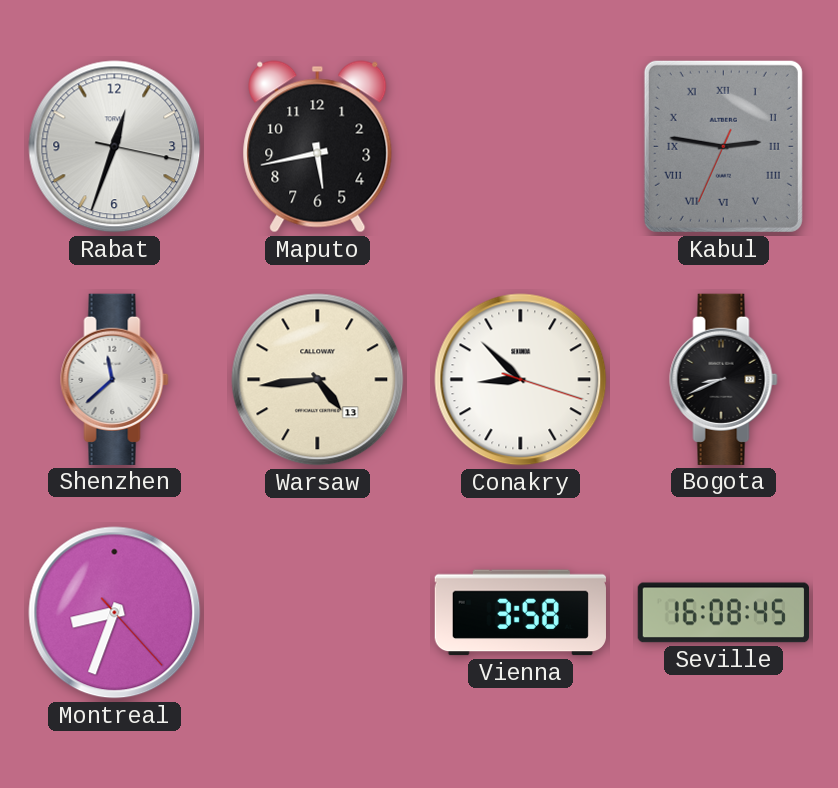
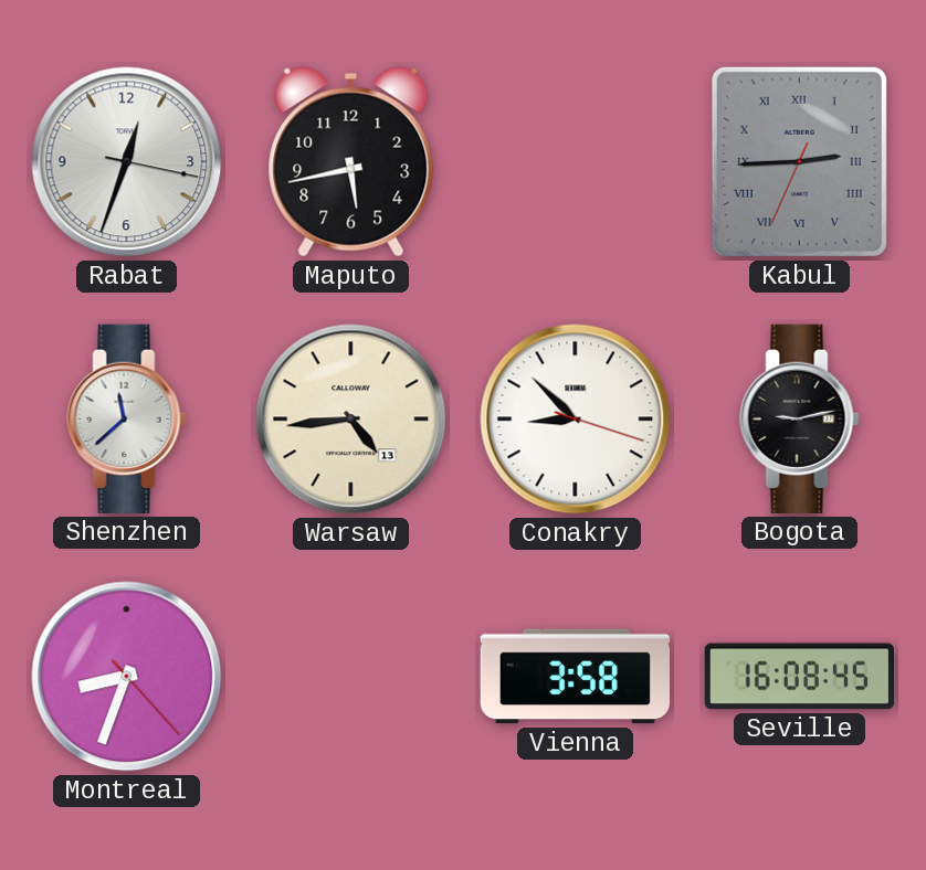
Kabul: 2:46 -> 2:44
Bogota: 8:41 -> 9:13
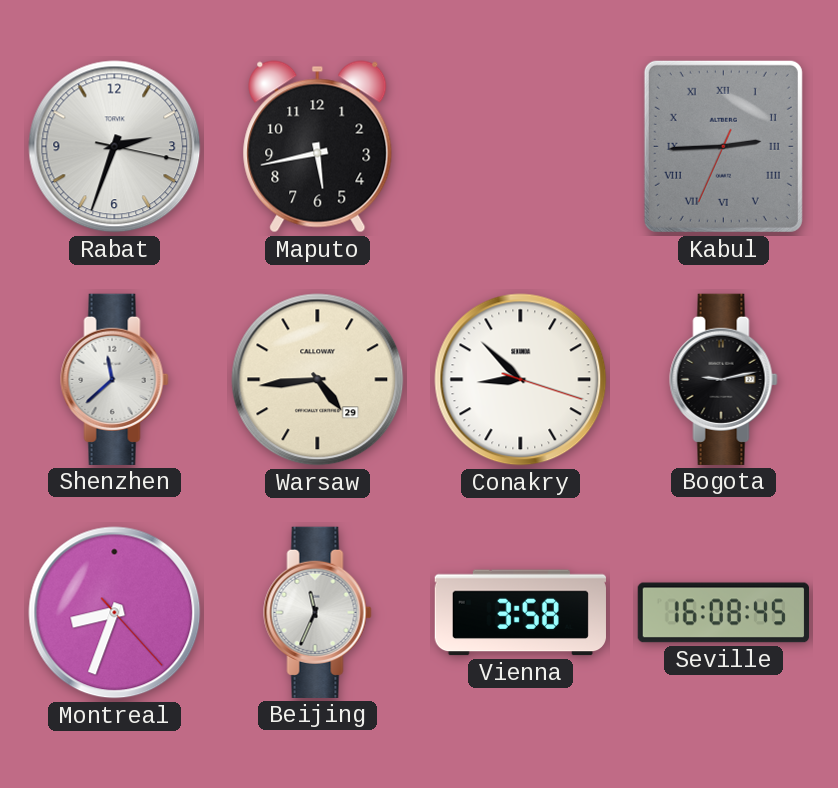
Rabat: 12:33 -> 2:33
Warsaw date: 13 -> 29
Beijing: none -> 11:34
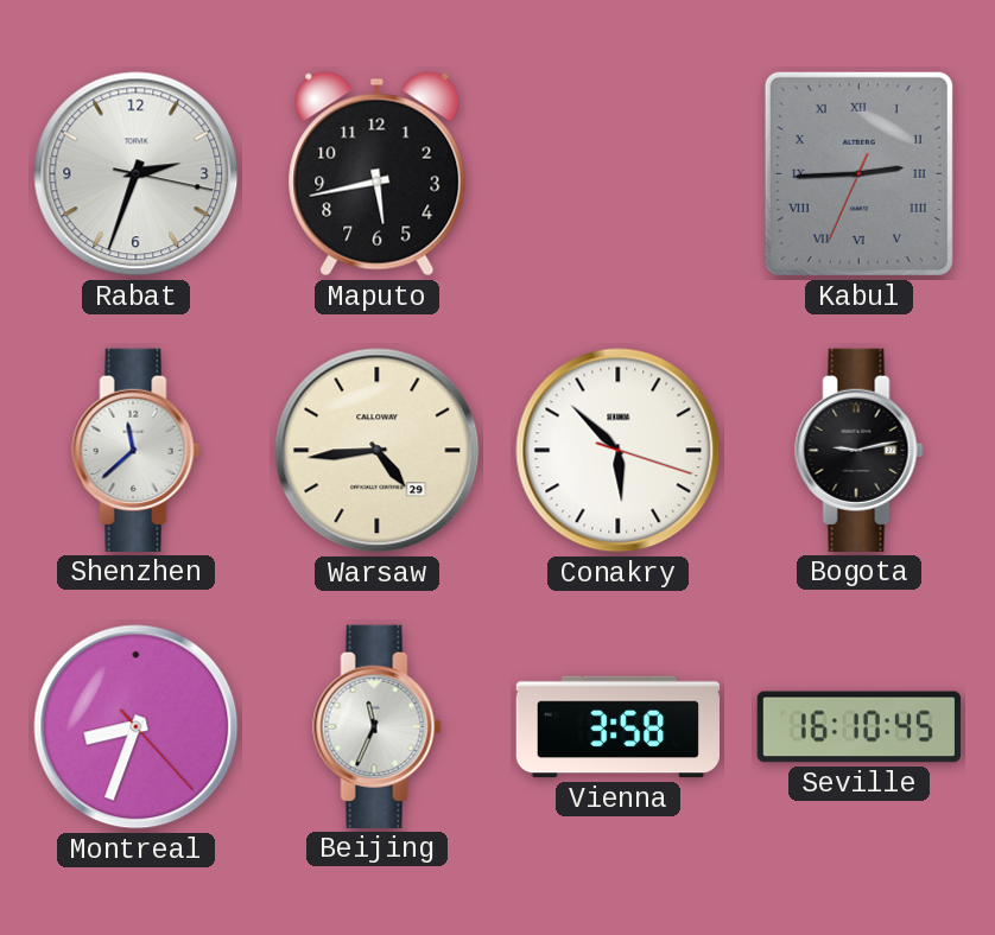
Conakry: 8:52 -> 5:52
Seville: 16:08 -> 16:10
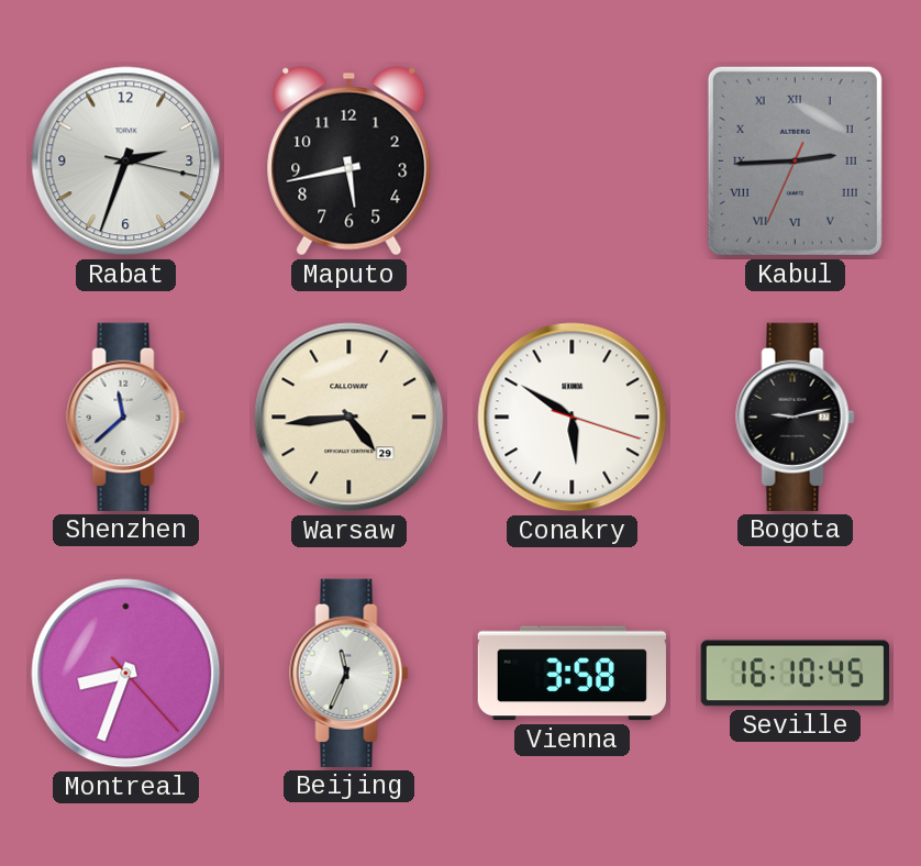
Conakry: 5:52 -> 5:50
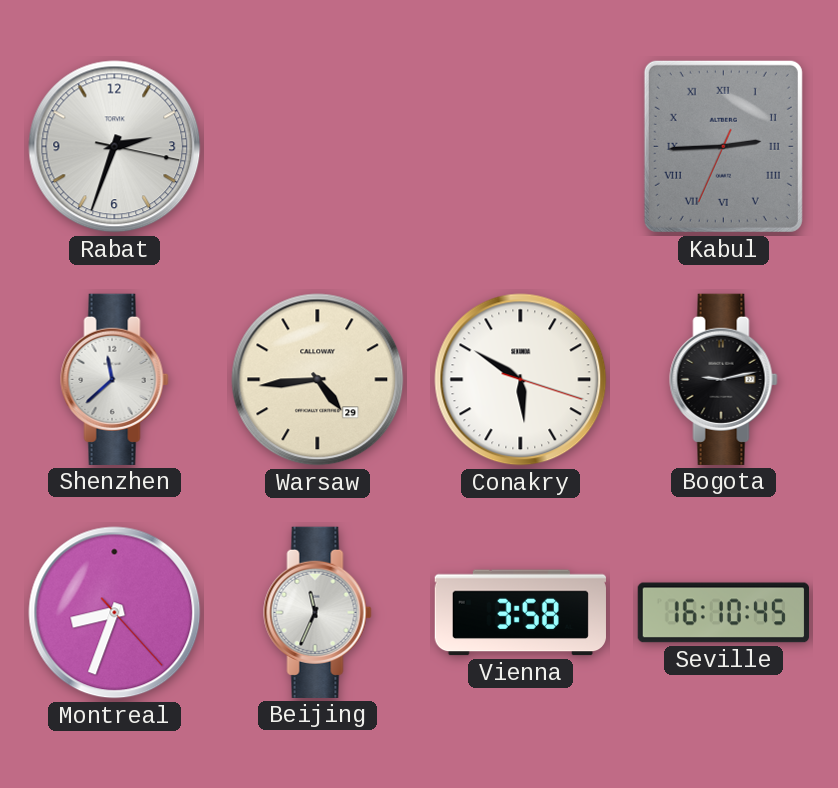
Maputo: 5:43 -> none
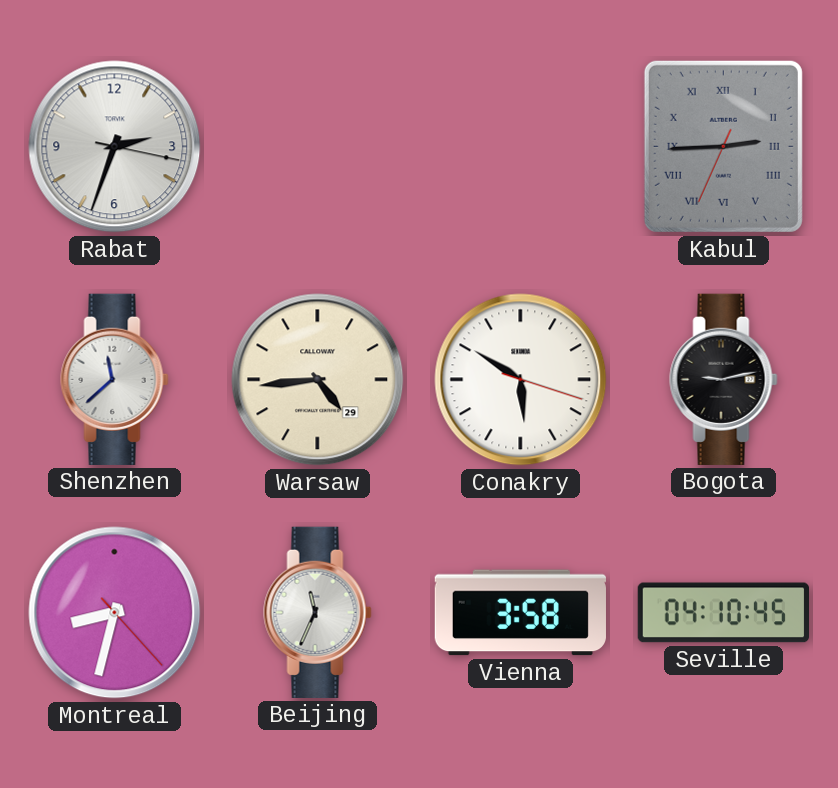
Montreal: 8:33 -> 8:32
Seville: 16:10 -> 04:10
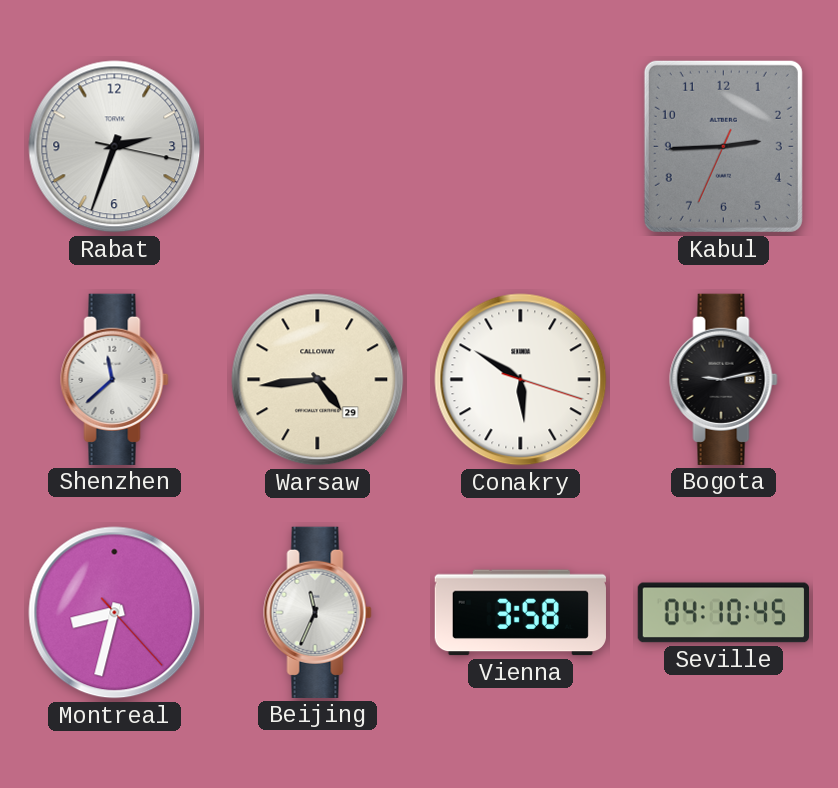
Kabul numerals: Roman -> Arabic
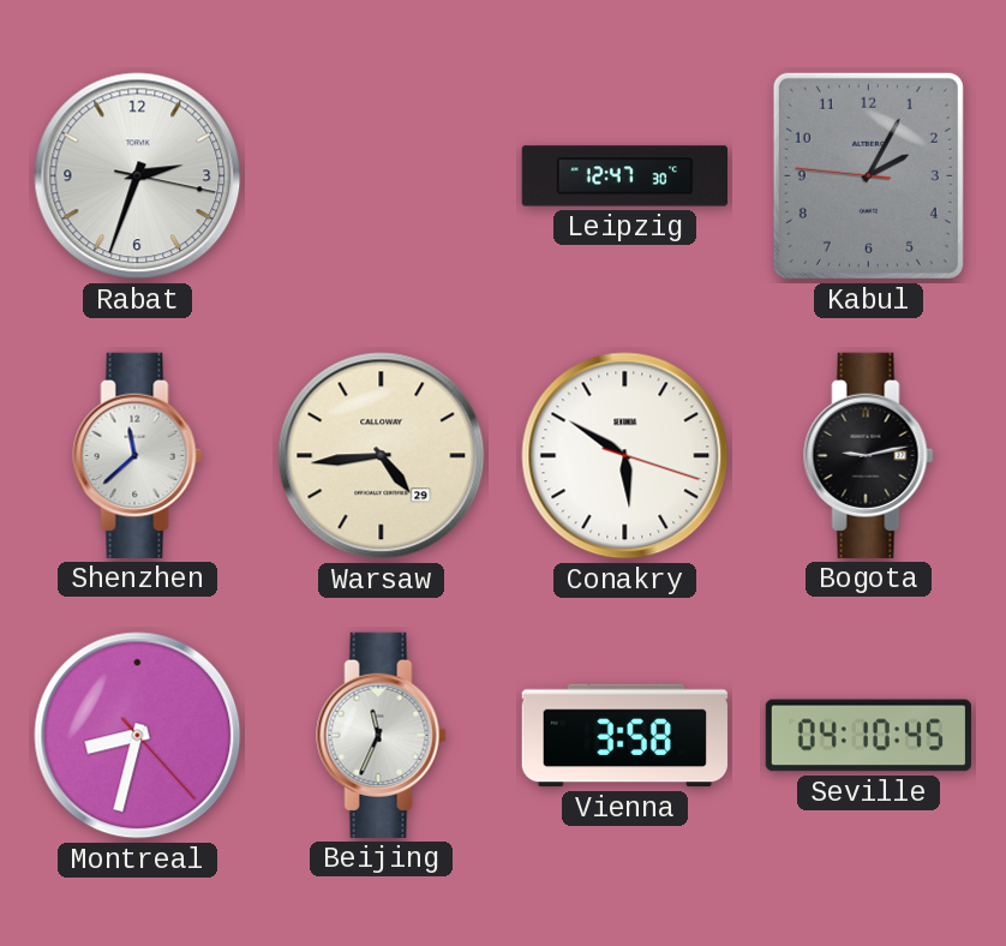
Leipzig: none -> 12:47
Kabul: 2:44 -> 2:04
